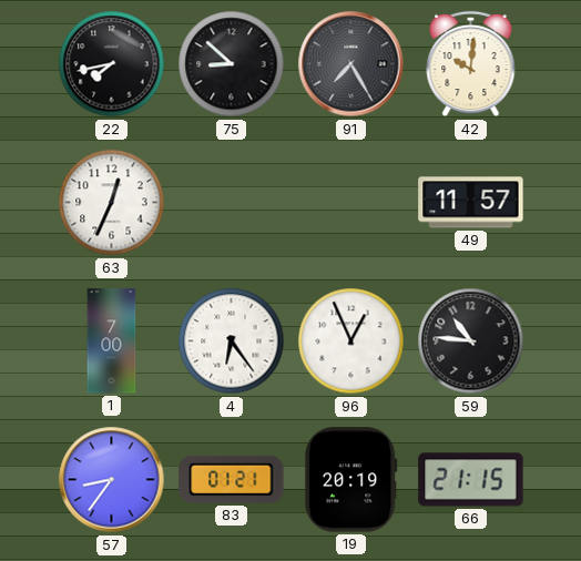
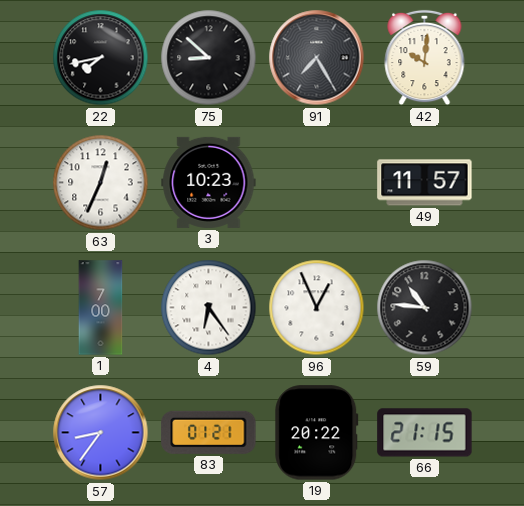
3: none -> 10:23
19: 20:19 -> 20:22
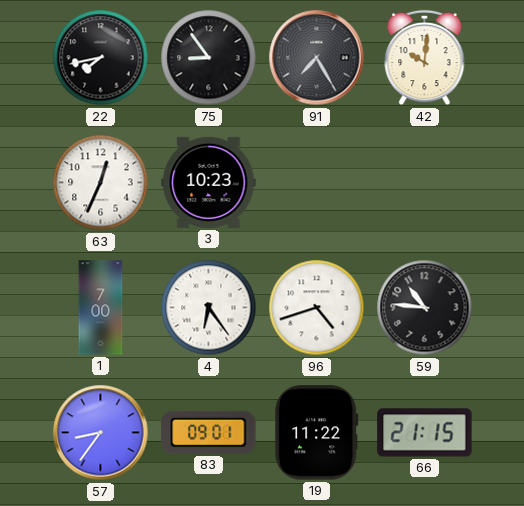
75: 8:52 -> 8:54
49: 11:57 -> none
96: 12:56 -> 4:42
83: 01:21 -> 09:01
19: 20:22 -> 11:22
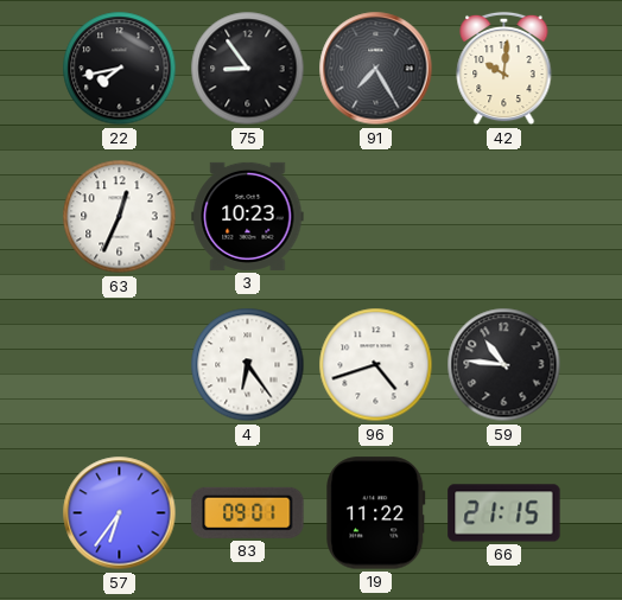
1: 7:00 -> none
57: 8:36 -> 6:36
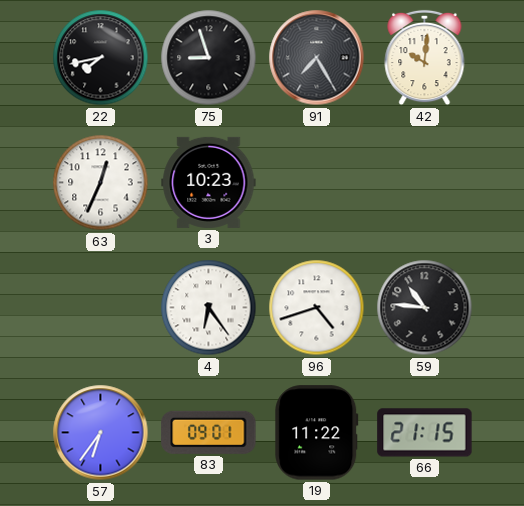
75: 8:54 -> 8:57
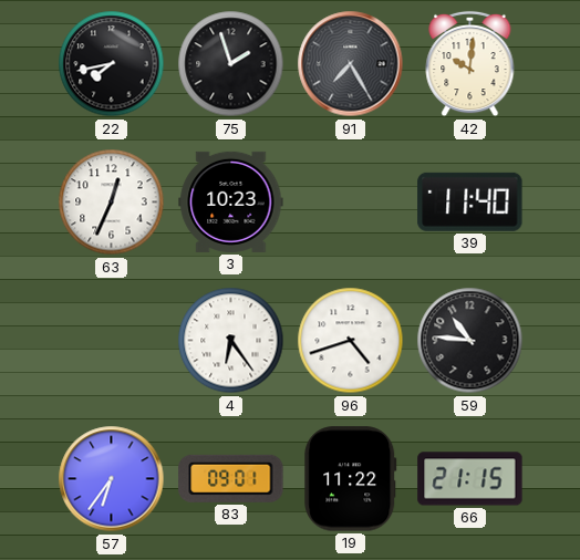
75: 8:57 -> 1:57
39: none -> 11:40
